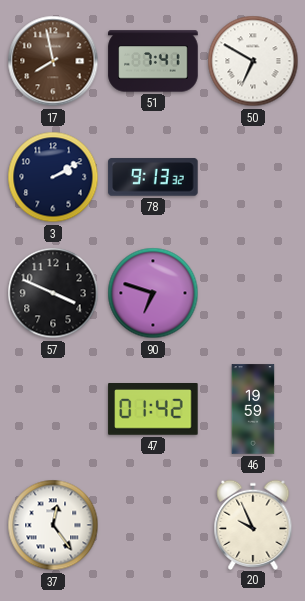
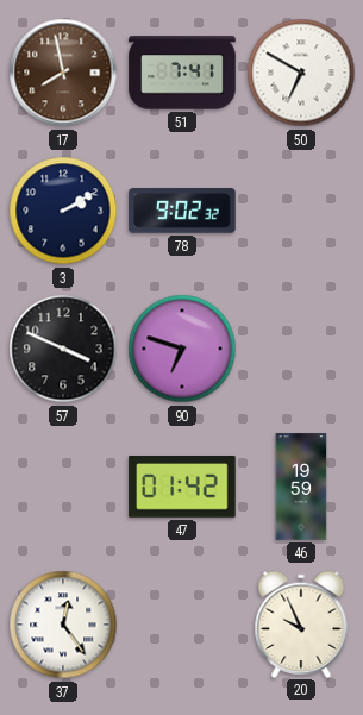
78: 9:13 -> 9:02
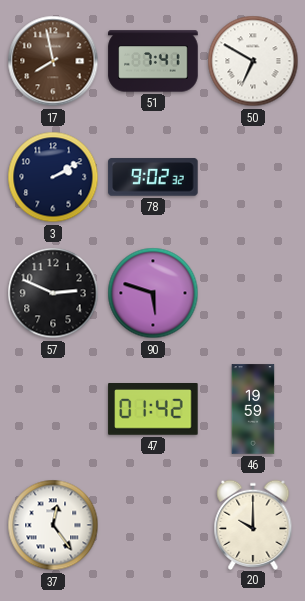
57: 3:49 -> 2:49
90: 6:48 -> 5:48
20: 9:56 -> 10:00
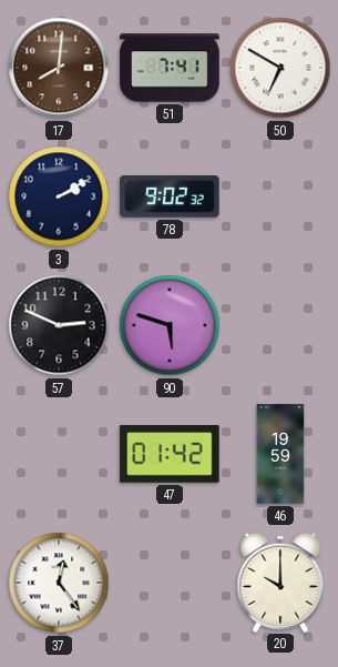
17: 7:58 -> 8:01
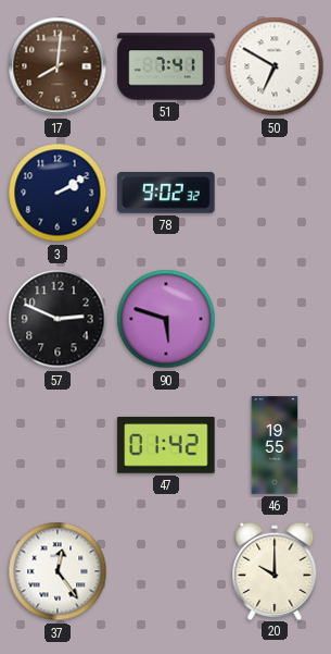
46: 19:59 -> 19:55
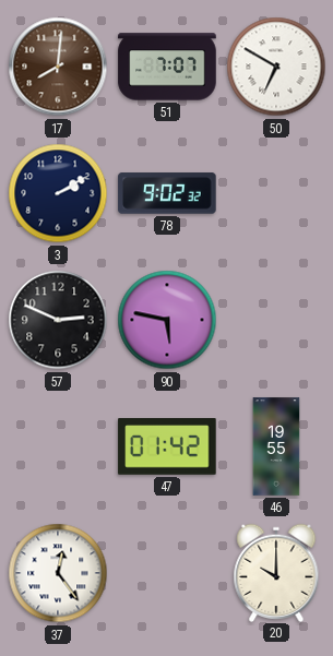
51: 7:41 -> 7:07
90: 5:48 -> 5:47
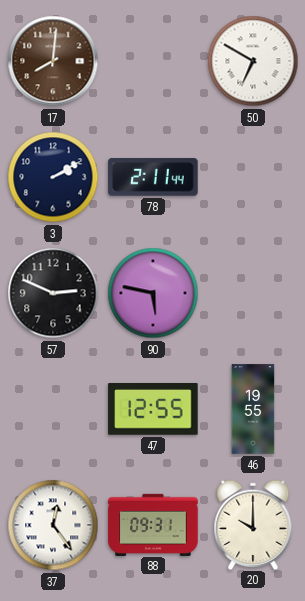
51: 7:07 -> none
78: 9:02 -> 2:11
47: 01:42 -> 12:55
88: none -> 09:31
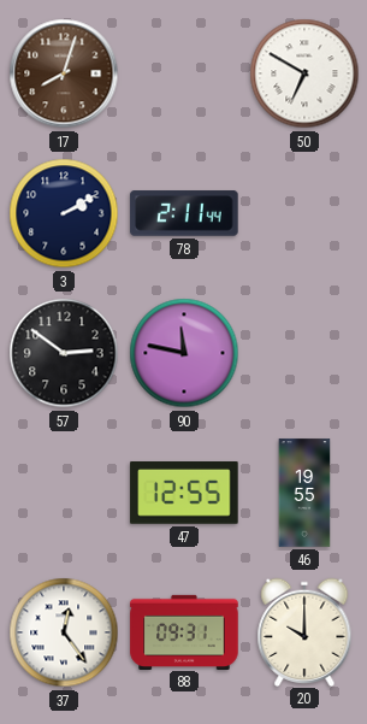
17: 8:01 -> 8:03
57: 2:49 -> 2:51
90: 5:47 -> 11:47
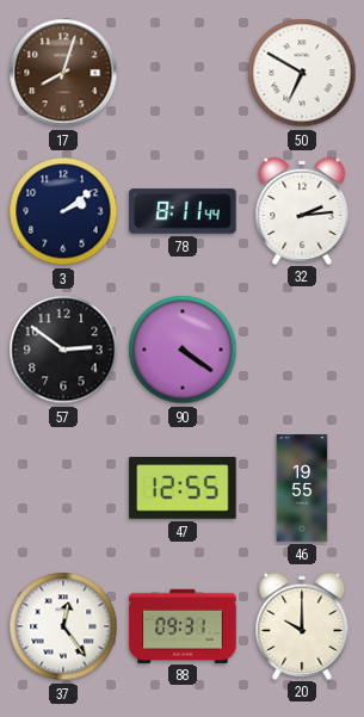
3: 2:10 -> 2:09
78: 2:11 -> 8:11
32: none -> 2:14
90: 11:47 -> 4:21
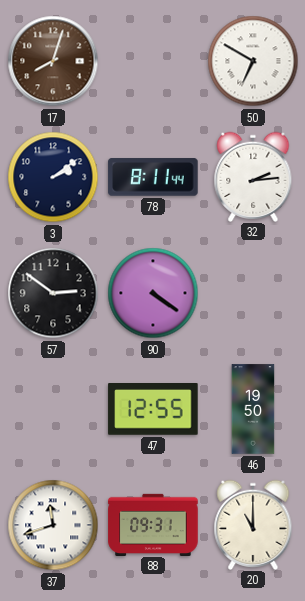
46: 19:55 -> 19:50
37: 12:24 -> 11:42
20: 10:00 -> 11:00
